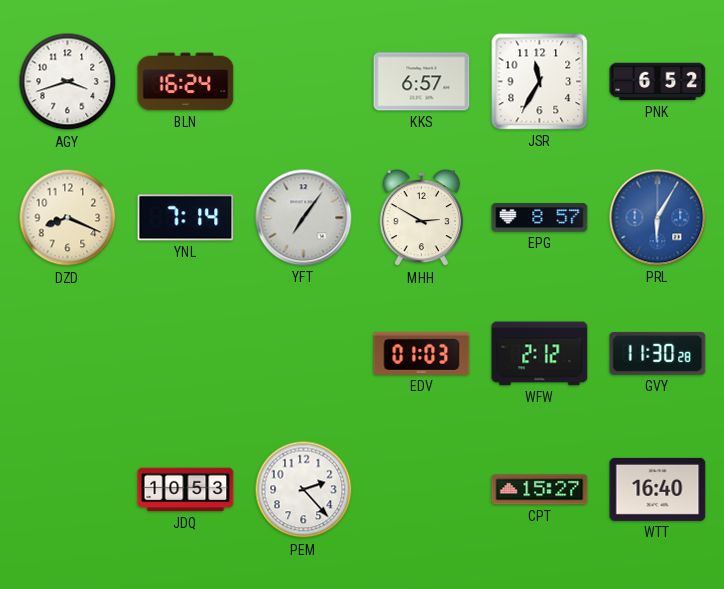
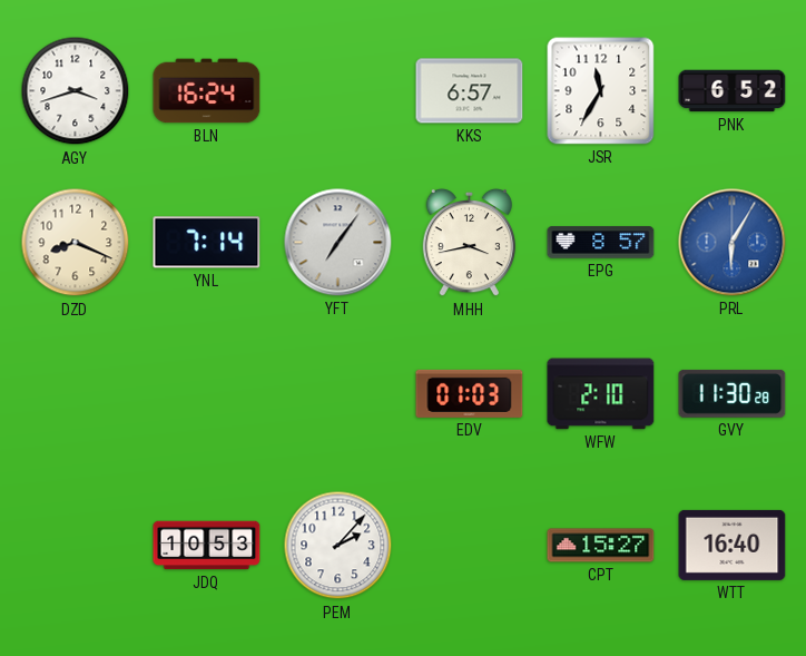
MHH: 2:50 -> 3:43
WFW: 2:12 -> 2:10
PEM: 2:23 -> 2:07
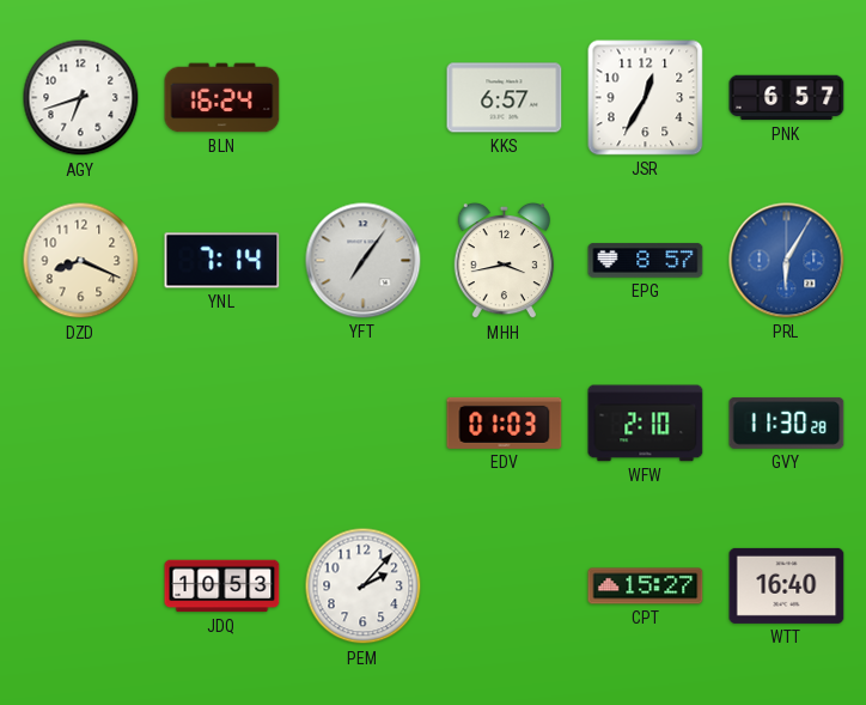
AGY: 3:42 -> 6:42
JSR: 11:35 -> 12:35
PNK: 6:52 -> 6:57
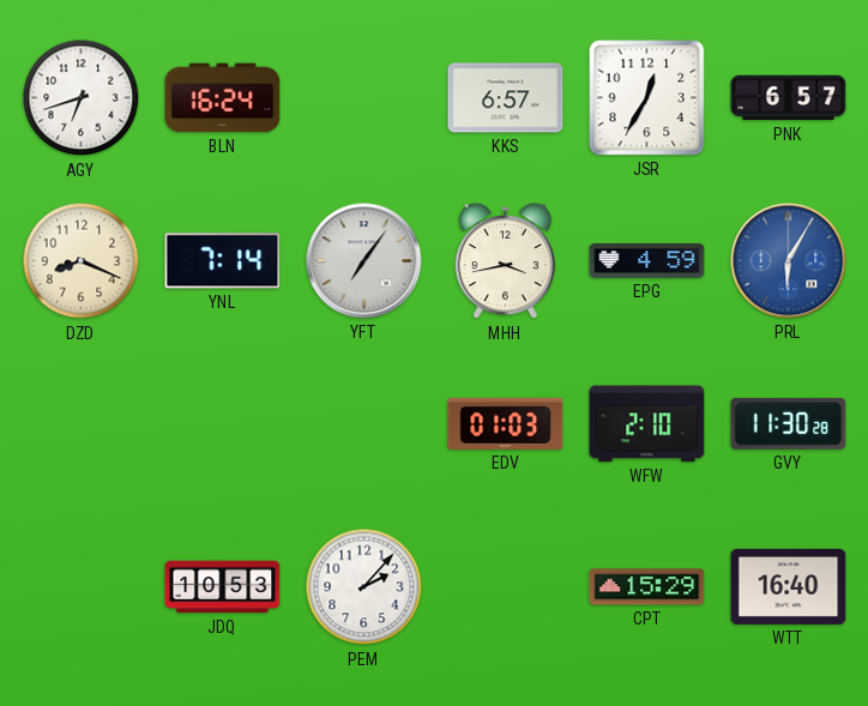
EPG: 8:57 -> 4:59
CPT: 15:27 -> 15:29
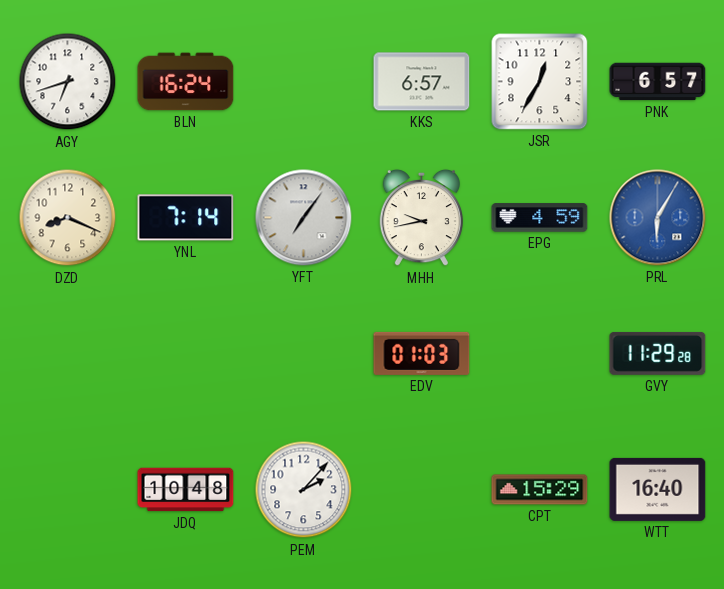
MHH: 3:43 -> 9:43
WFW: 2:10 -> none
GVY: 11:30 -> 11:29
JDQ: 10:53 -> 10:48
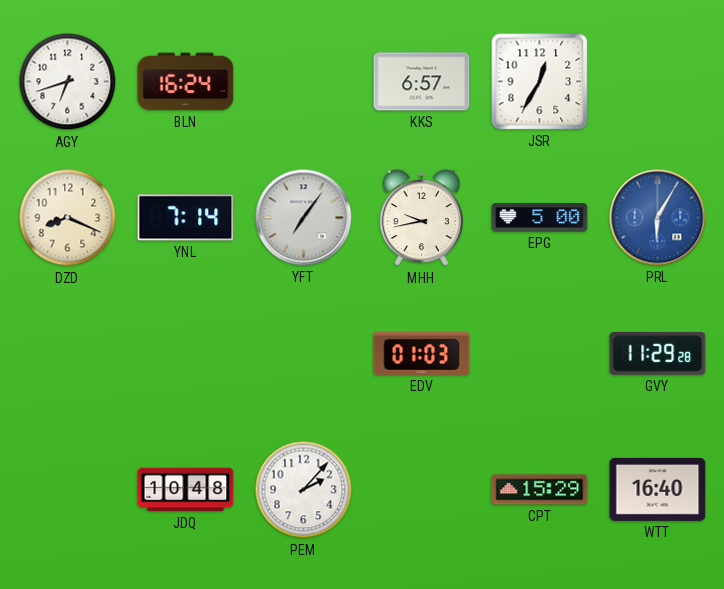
PNK: 6:57 -> none
EPG: 4:59 -> 5:00
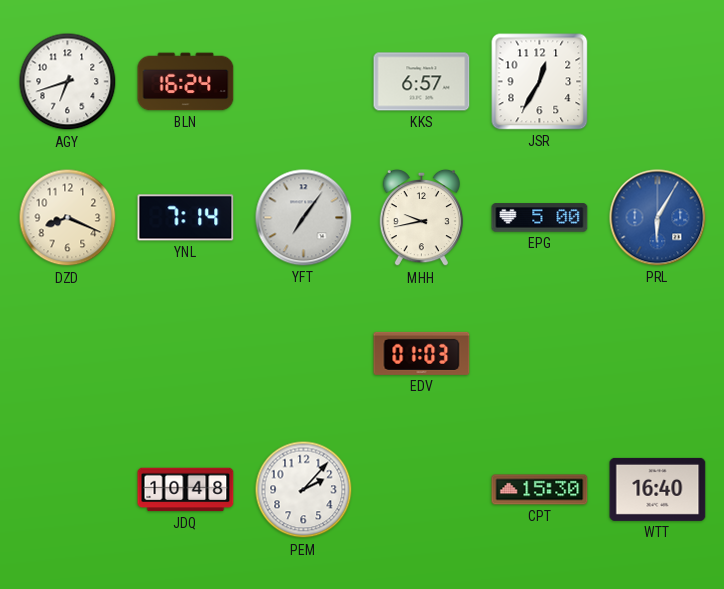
GVY: 11:29 -> none
CPT: 15:29 -> 15:30
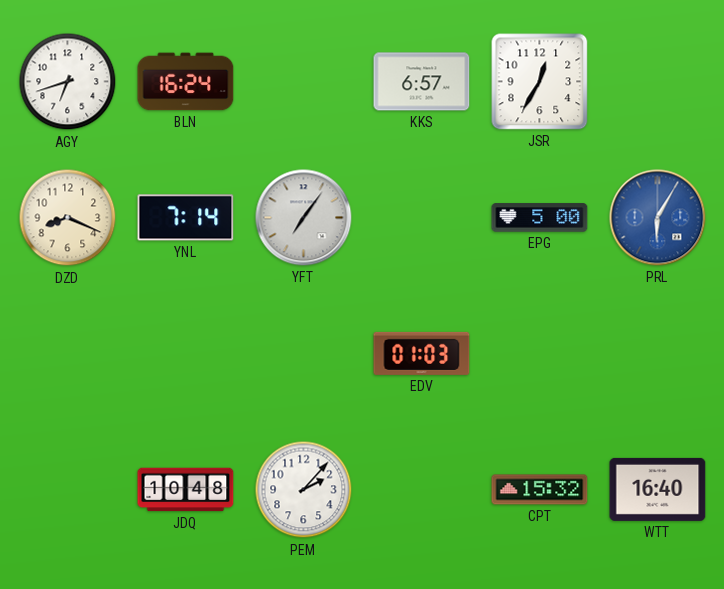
MHH: 9:43 -> none
CPT: 15:30 -> 15:32
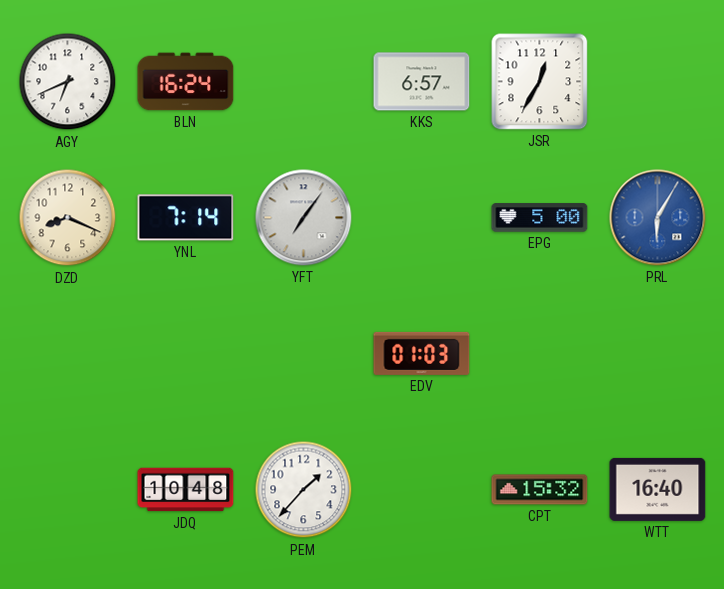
AGY: 6:42 -> 6:41
PEM: 2:07 -> 1:37
